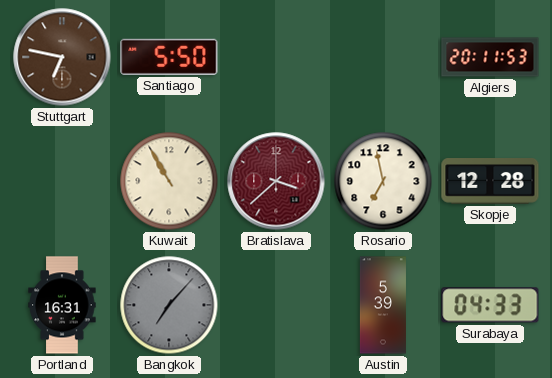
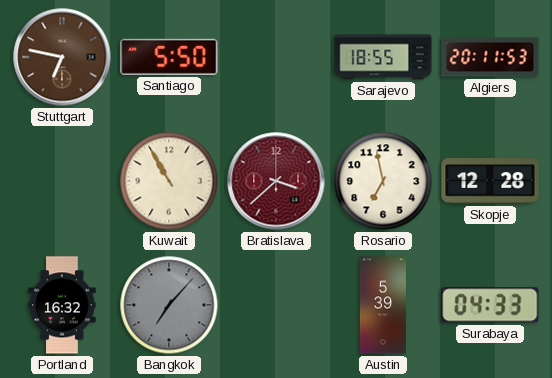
Sarajevo: none -> 18:55
Portland: 16:31 -> 16:32
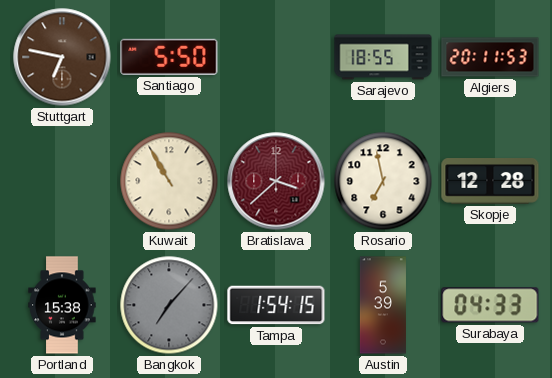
Portland: 16:32 -> 15:38
Tampa: none -> 1:54
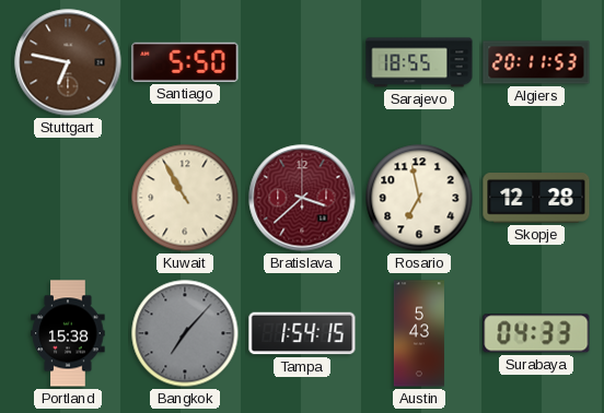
Austin: 5:39 -> 5:43
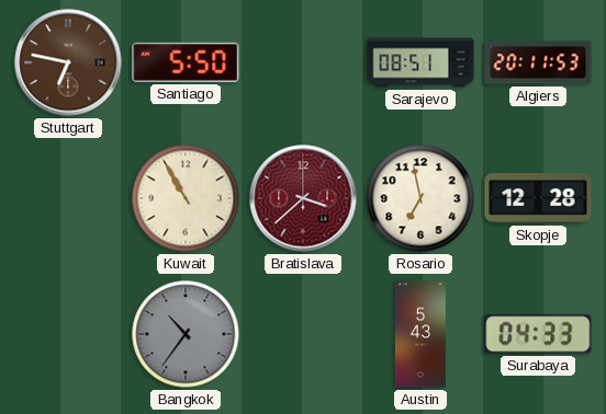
Sarajevo: 18:55 -> 08:51
Portland: 15:38 -> none
Bangkok: 7:07 -> 10:36
Tampa: 1:54 -> none
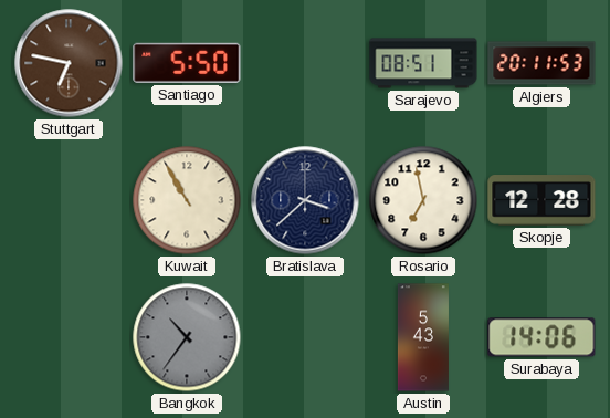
Bratislava dial: burgundy -> navy
Surabaya: 04:33 -> 14:06
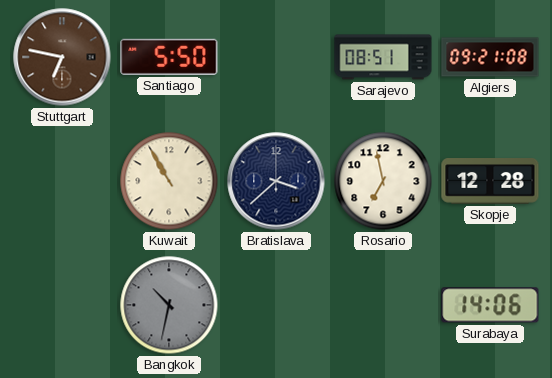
Algiers: 20:11 -> 09:21
Bangkok: 10:36 -> 10:32
Austin: 5:43 -> none
